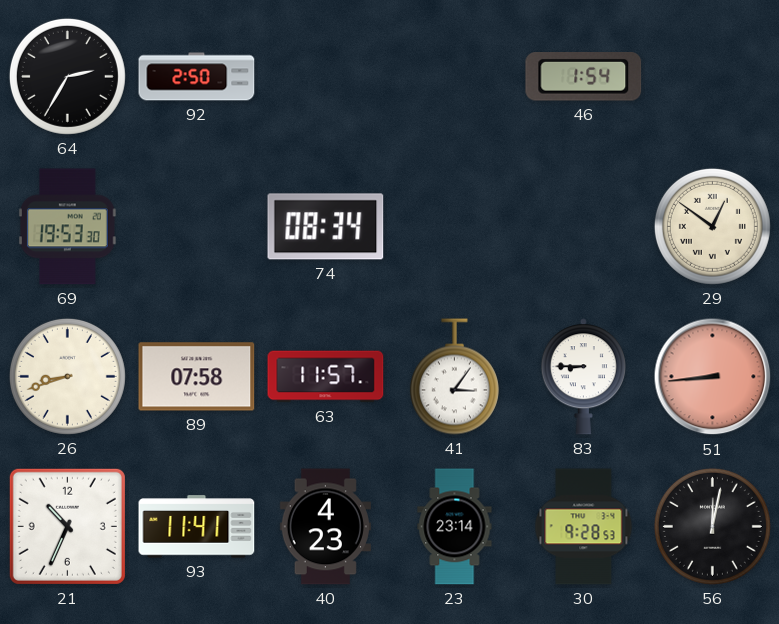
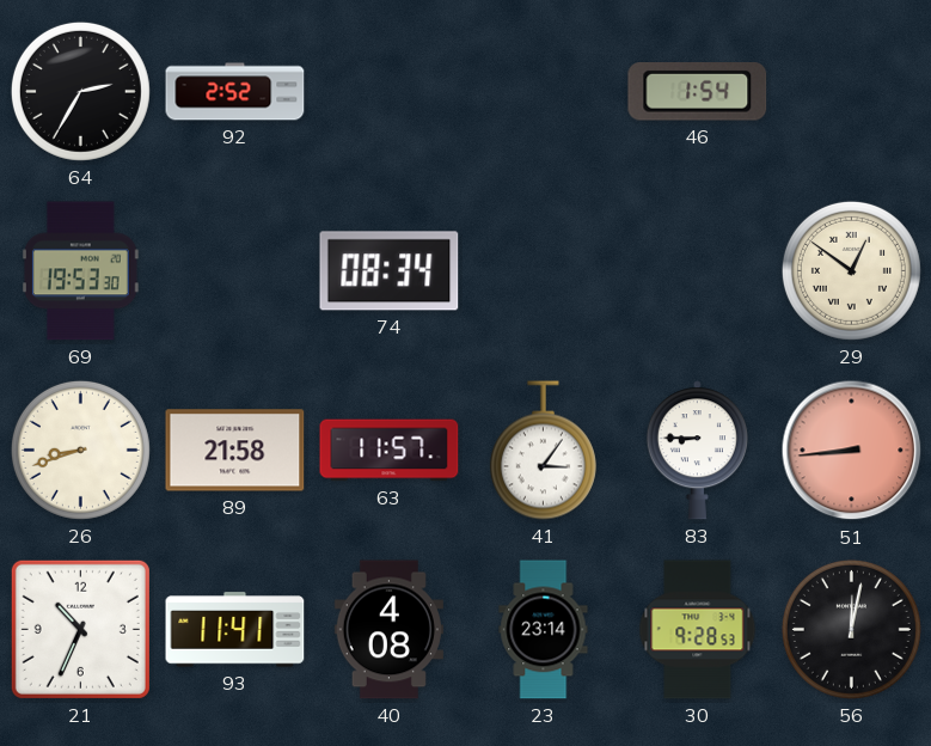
92: 2:50 -> 2:52
89: 07:58 -> 21:58
40: 4:23 -> 4:08
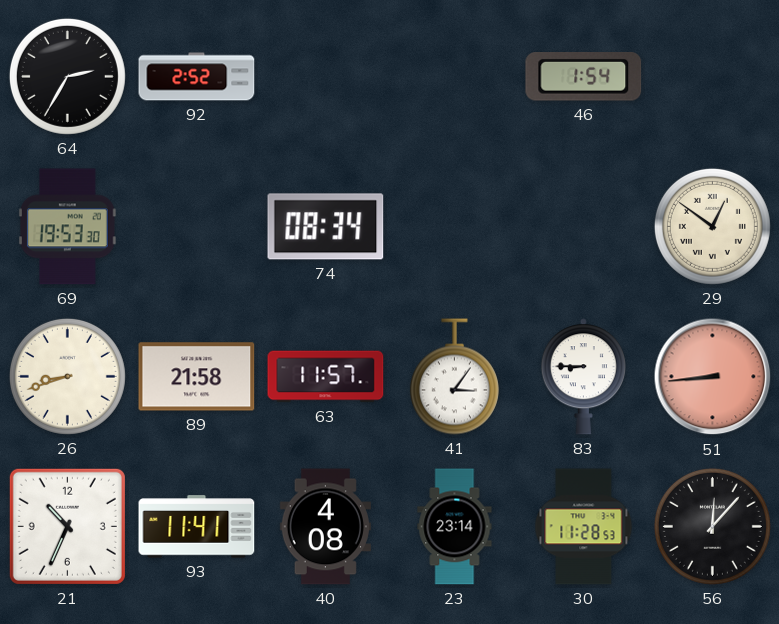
30: 9:28 -> 11:28
56: 12:02 -> 12:07
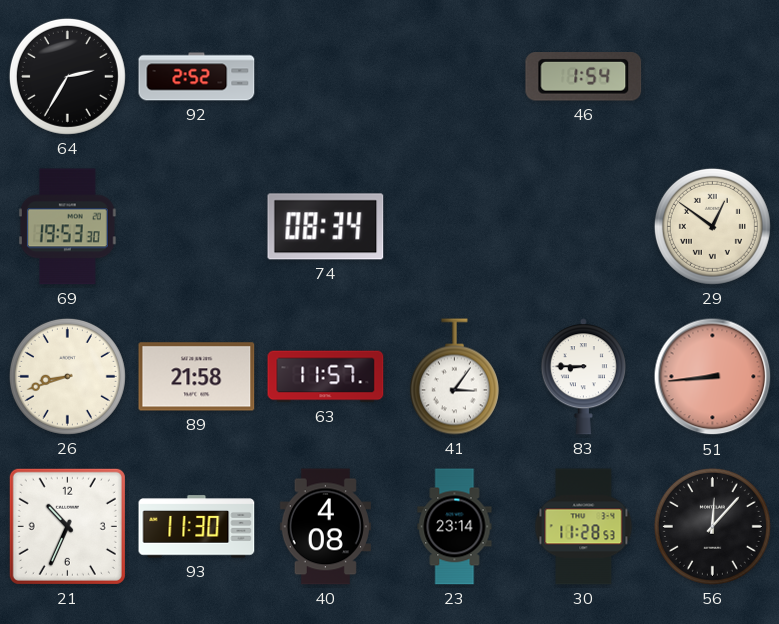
93: 11:41 -> 11:30
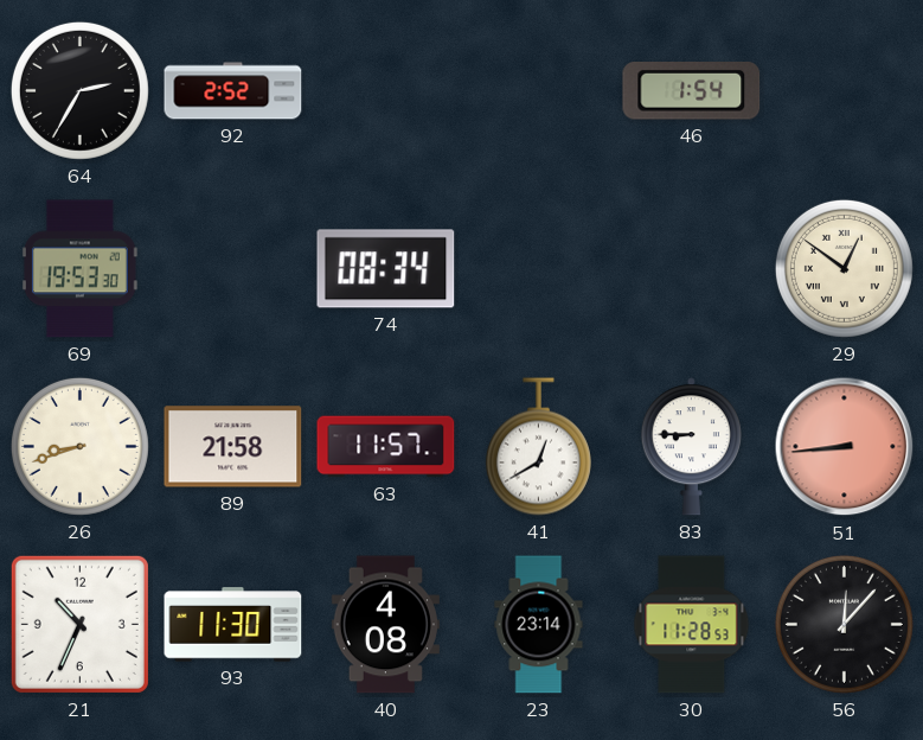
41: 3:06 -> 12:40
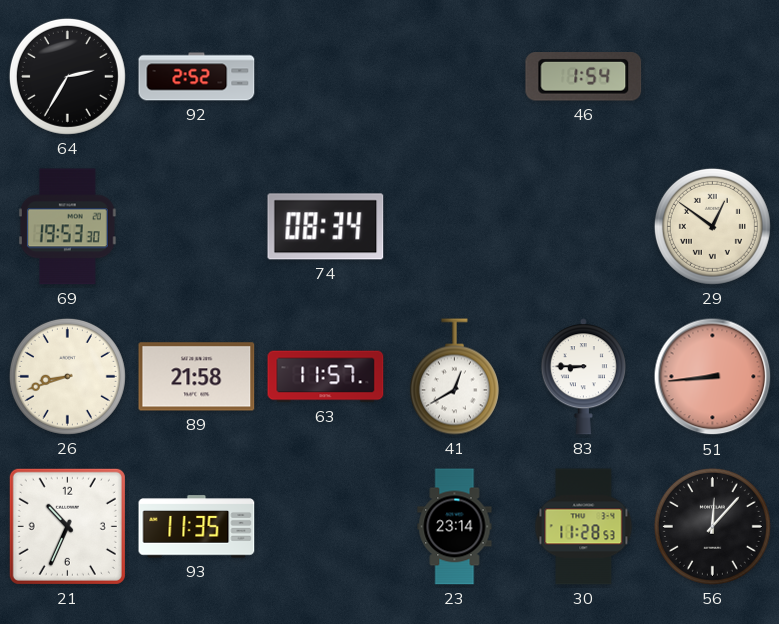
93: 11:30 -> 11:35
40: 4:08 -> none
